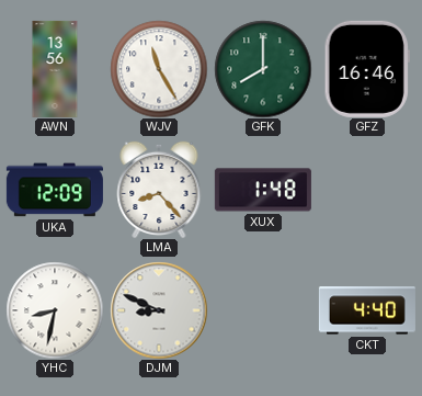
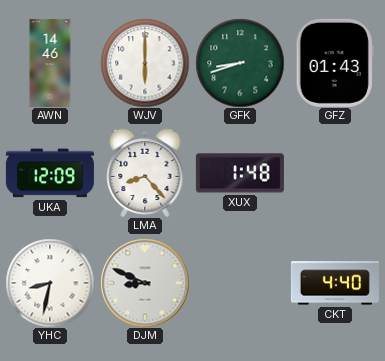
AWN: 13:56 -> 14:46
WJV: 11:25 -> 6:00
GFK: 8:00 -> 8:42
GFZ: 16:46 -> 01:43
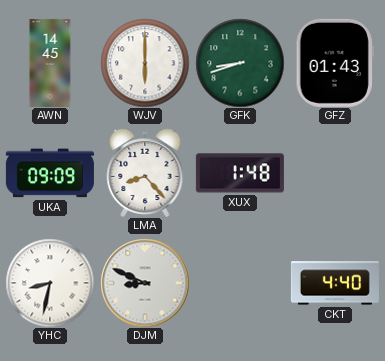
AWN: 14:46 -> 14:45
UKA: 12:09 -> 09:09
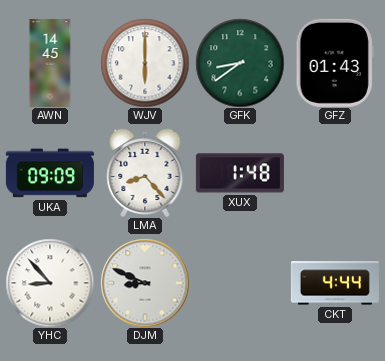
GFK: 8:42 -> 8:39
YHC: 8:32 -> 8:53
CKT: 4:40 -> 4:44
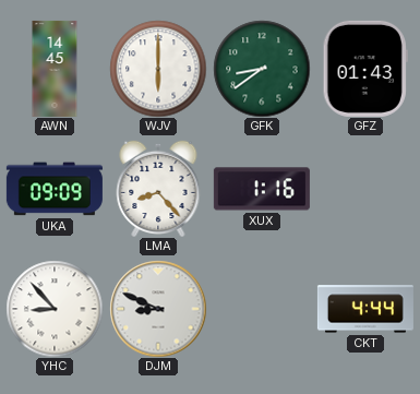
XUX: 1:48 -> 1:16
